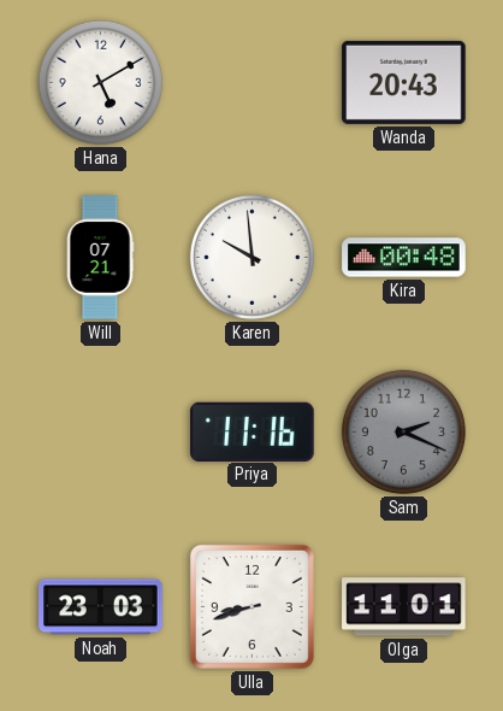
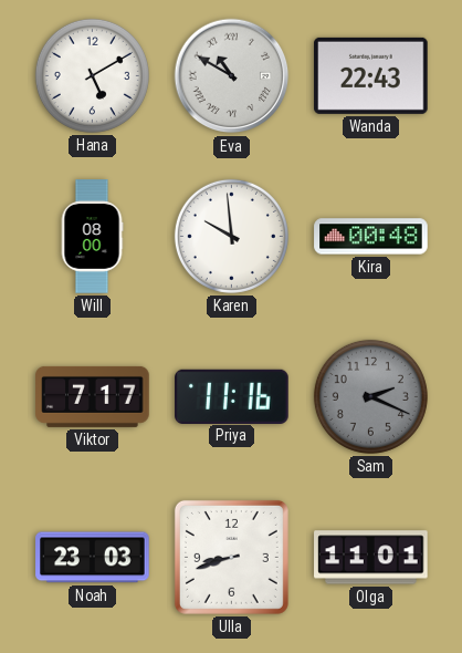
Eva: none -> 10:50
Wanda: 20:43 -> 22:43
Will: 07:21 -> 08:00
Viktor: none -> 7:17
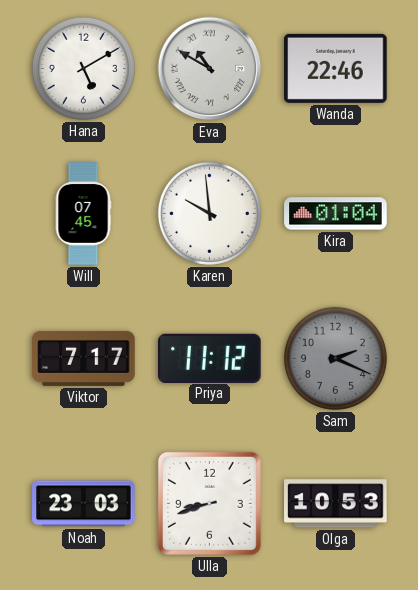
Wanda: 22:43 -> 22:46
Will: 08:00 -> 07:45
Kira: 00:48 -> 01:04
Priya: 11:16 -> 11:12
Olga: 11:01 -> 10:53
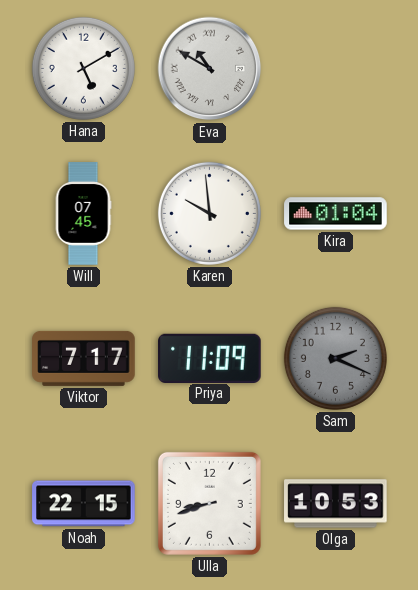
Wanda: 22:46 -> none
Priya: 11:12 -> 11:09
Noah: 23:03 -> 22:15
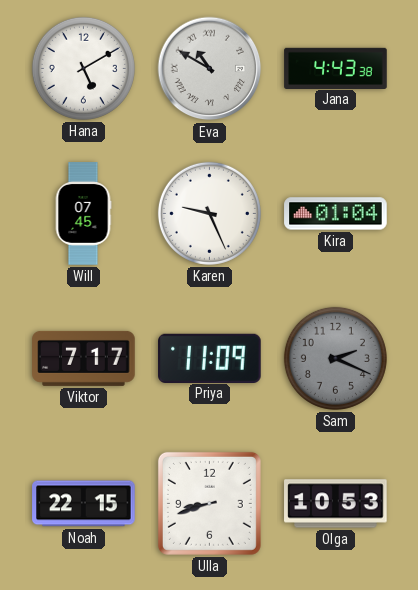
Jana: none -> 4:43
Karen: 9:59 -> 9:26
